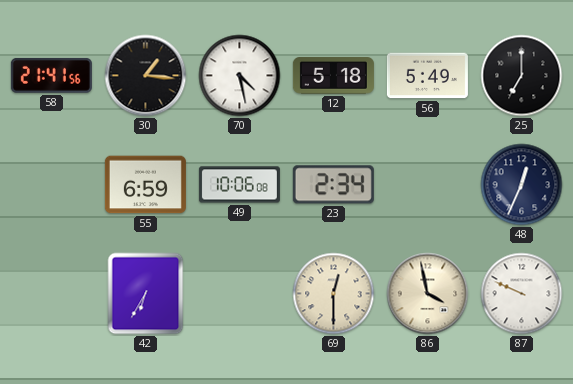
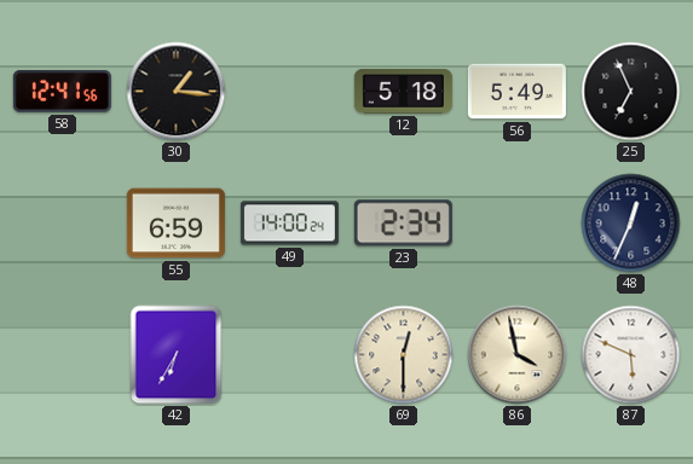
58: 21:41 -> 12:41
70: 4:28 -> none
25: 7:00 -> 6:56
49: 10:06 -> 14:00
87: 9:49 -> 5:49
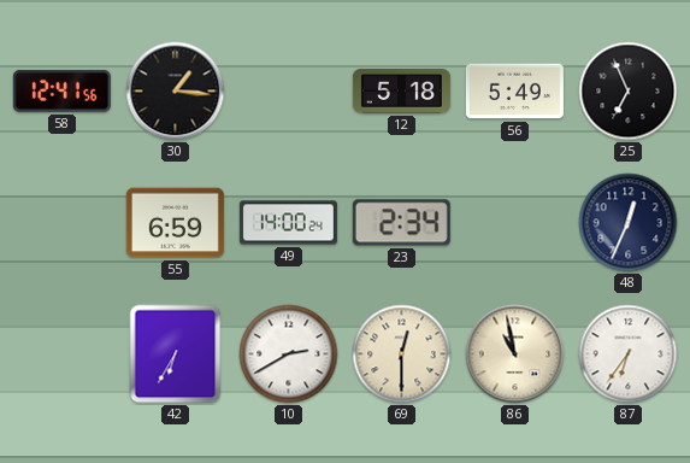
10: none -> 2:40
86: 3:58 -> 10:58
87: 5:49 -> 6:36
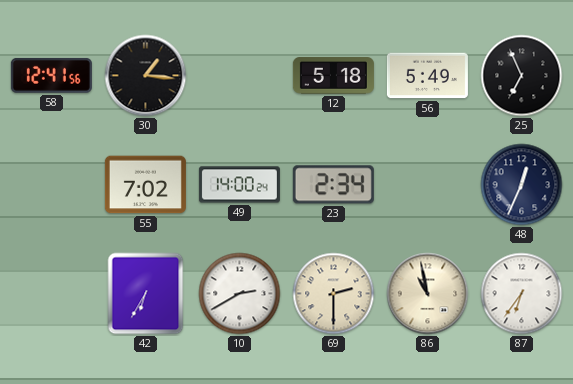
55: 6:59 -> 7:02
69: 12:30 -> 2:30
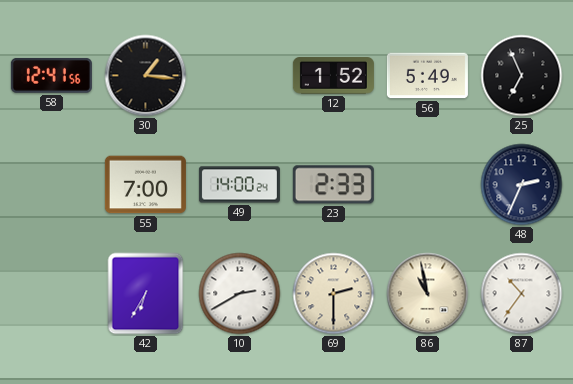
12: 5:18 -> 1:52
55: 7:02 -> 7:00
23: 2:34 -> 2:33
48: 12:34 -> 2:34
87: 6:36 -> 10:36
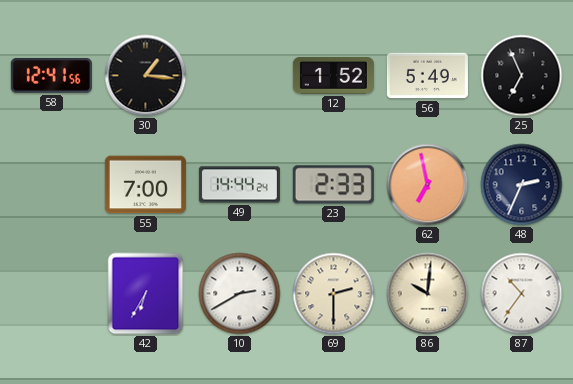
49: 14:00 -> 14:44
62: none -> 6:58
86: 10:58 -> 10:01
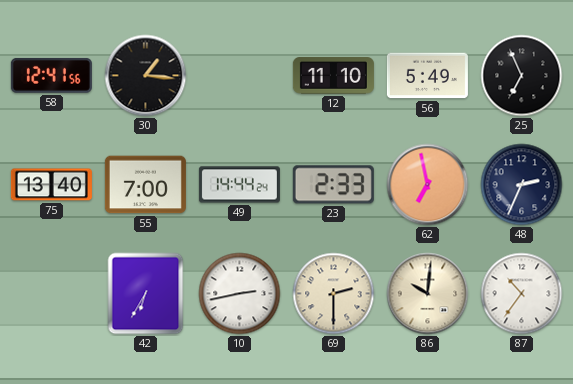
12: 1:52 -> 11:10
75: none -> 13:40
10: 2:40 -> 2:43
